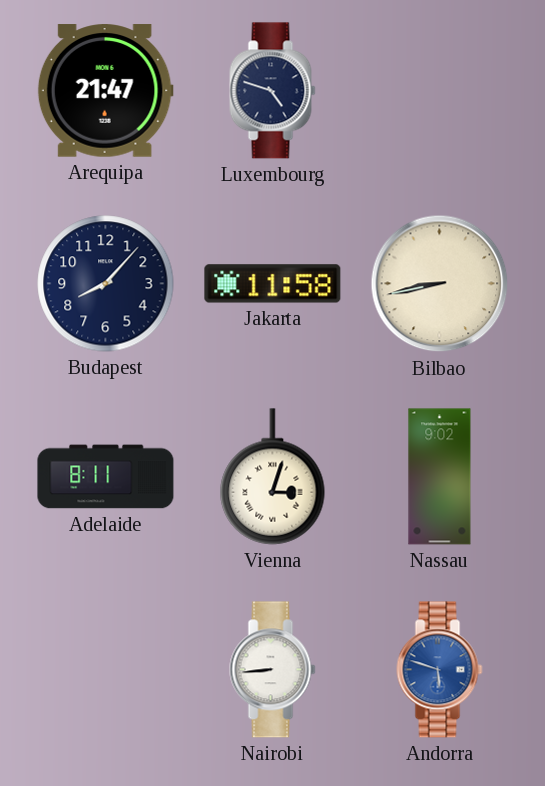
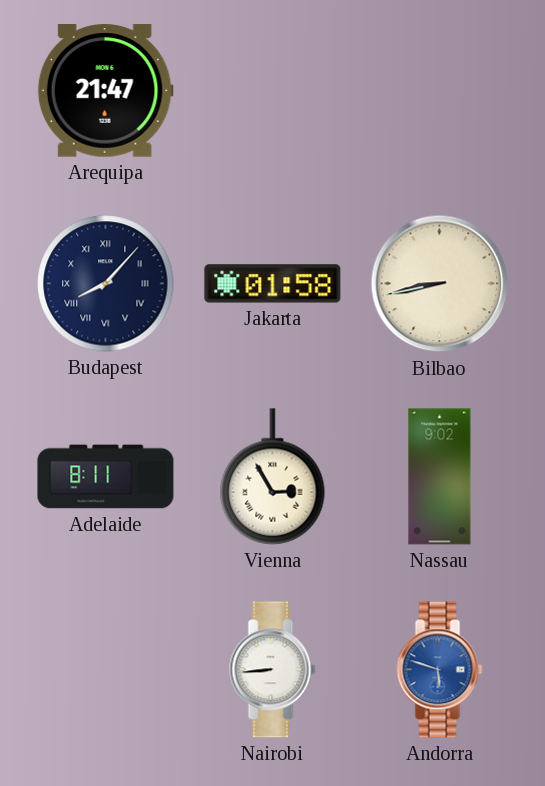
Luxembourg: 4:48 -> none
Budapest numerals: Arabic -> Roman
Jakarta: 11:58 -> 01:58
Vienna: 3:03 -> 2:55
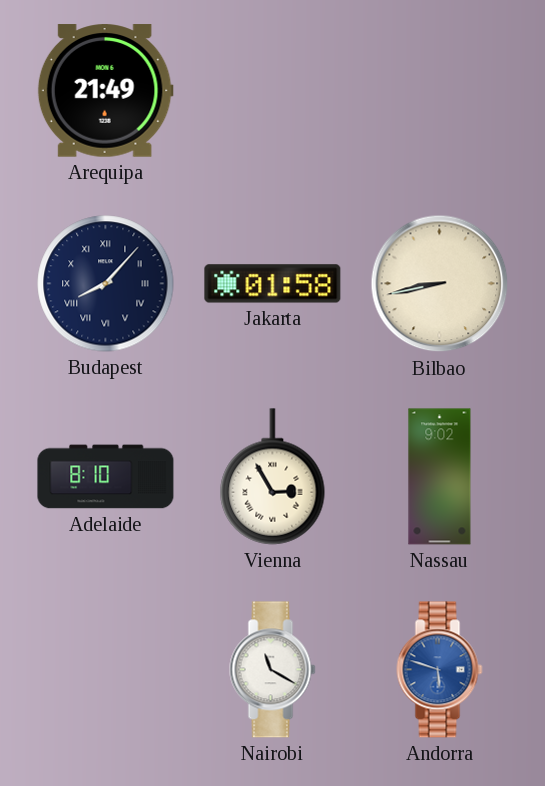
Arequipa: 21:47 -> 21:49
Adelaide: 8:11 -> 8:10
Nairobi: 8:44 -> 11:20
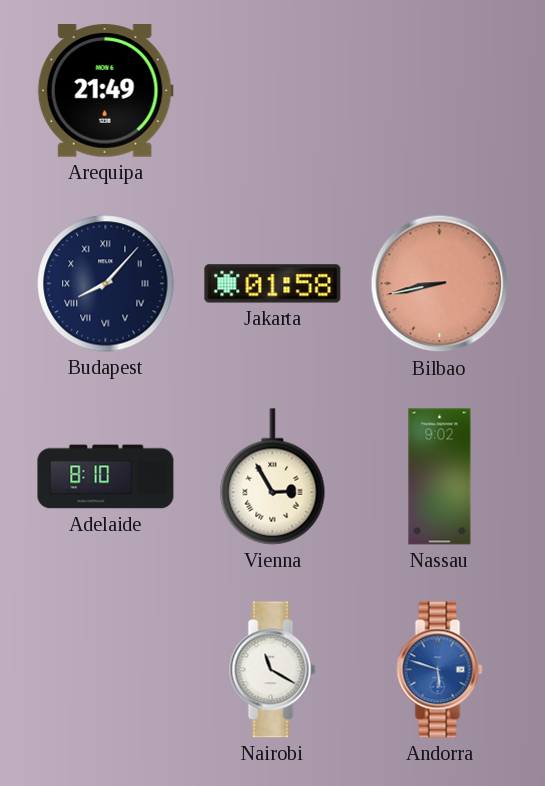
Bilbao dial: cream -> salmon
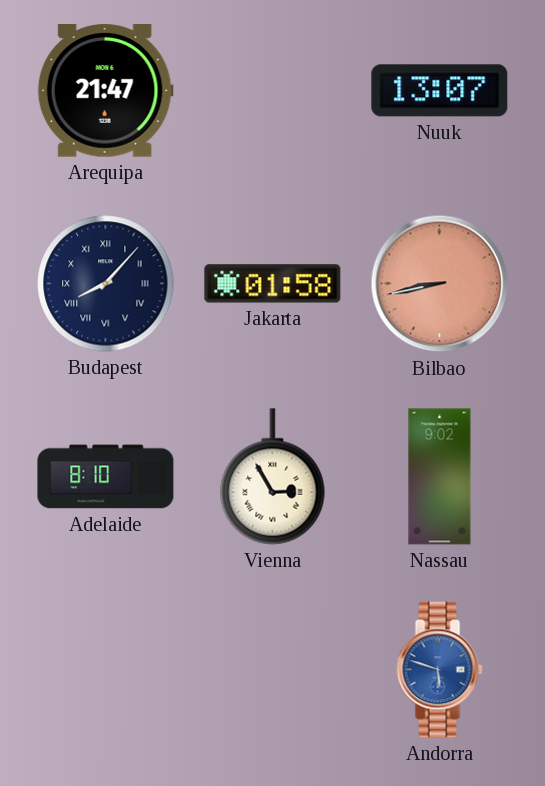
Arequipa: 21:49 -> 21:47
Nuuk: none -> 13:07
Nairobi: 11:20 -> none
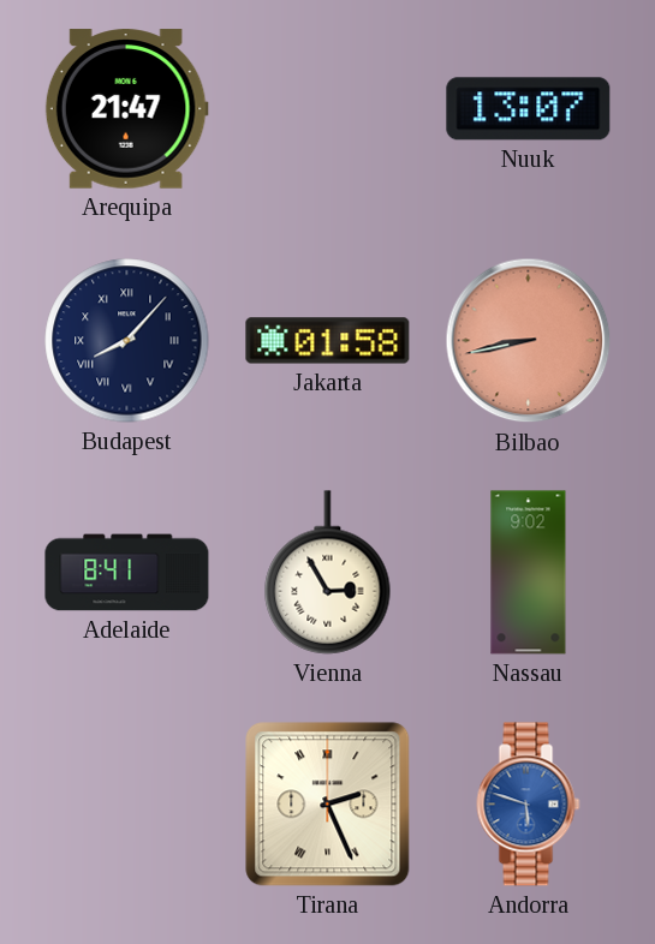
Adelaide: 8:10 -> 8:41
Tirana: none -> 2:26
